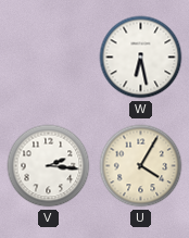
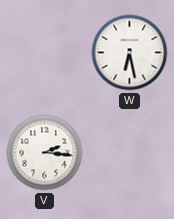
U: 4:05 -> none
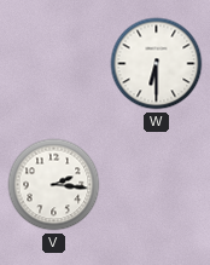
W: 6:28 -> 6:30
